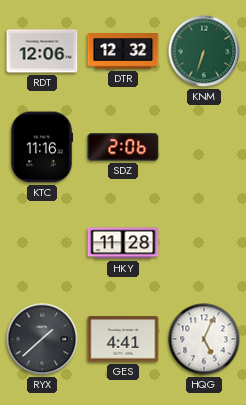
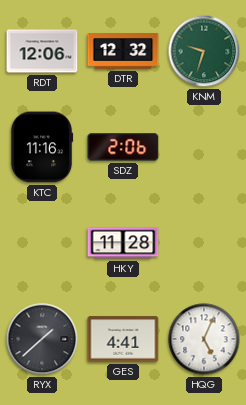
KNM: 6:33 -> 9:33
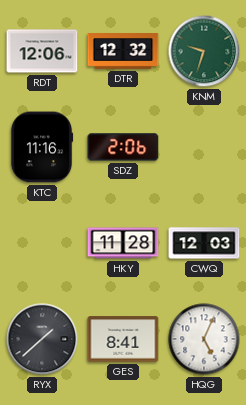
CWQ: none -> 12:03
GES: 4:41 -> 8:41
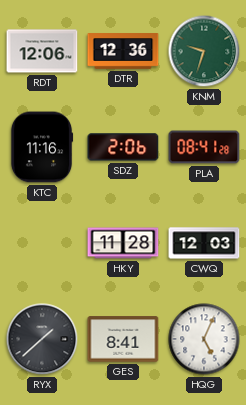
DTR: 12:32 -> 12:36
PLA: none -> 08:41
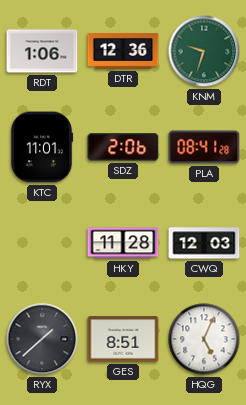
RDT: 12:06 -> 1:06
KTC: 11:16 -> 11:01
GES: 8:41 -> 8:51
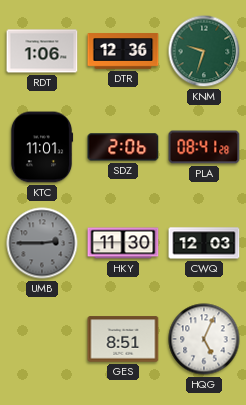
UMB: none -> 2:45
HKY: 11:28 -> 11:30
RYX: 1:38 -> none
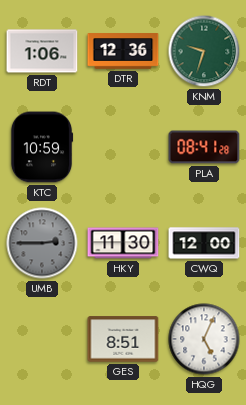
KTC: 11:01 -> 10:59
SDZ: 2:06 -> none
CWQ: 12:03 -> 12:00
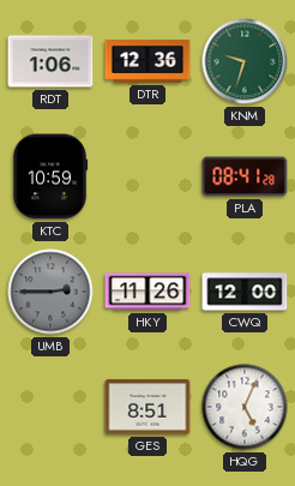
HKY: 11:30 -> 11:26
